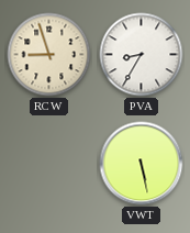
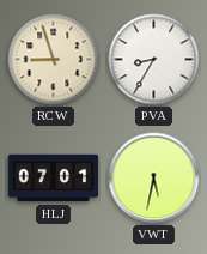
HLJ: none -> 07:01
VWT: 5:28 -> 5:32
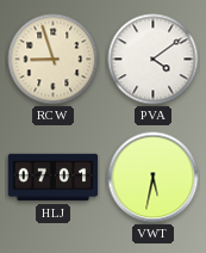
PVA: 8:35 -> 4:09
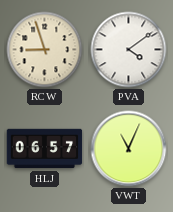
HLJ: 07:01 -> 06:57
VWT: 5:32 -> 11:04
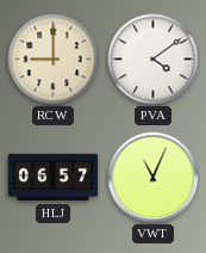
RCW: 8:57 -> 9:00
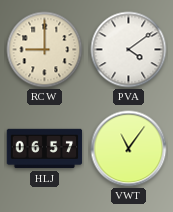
VWT: 11:04 -> 11:06
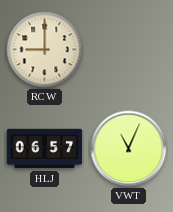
PVA: 4:09 -> none
VWT: 11:06 -> 11:04
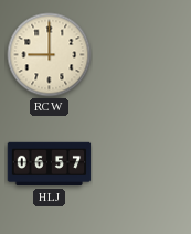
VWT: 11:04 -> none
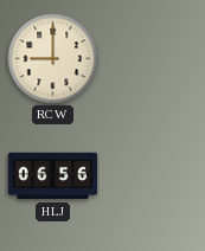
HLJ: 06:57 -> 06:56
